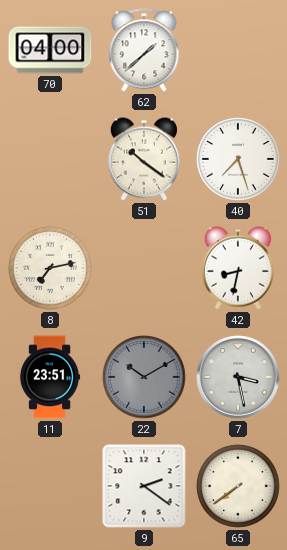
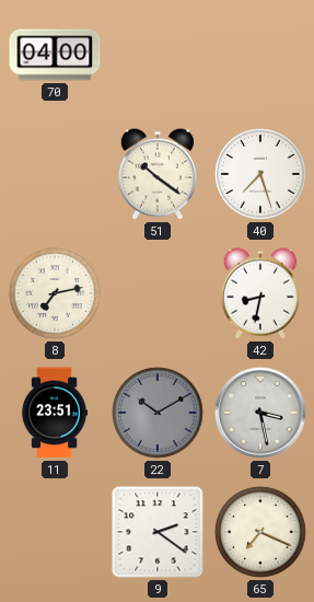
62: 1:38 -> none
65: 7:39 -> 7:19
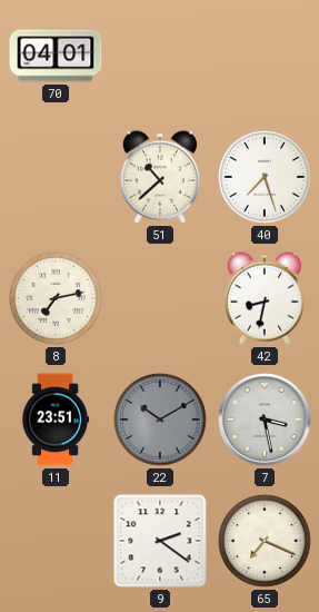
70: 04:00 -> 04:01
51: 10:21 -> 10:38
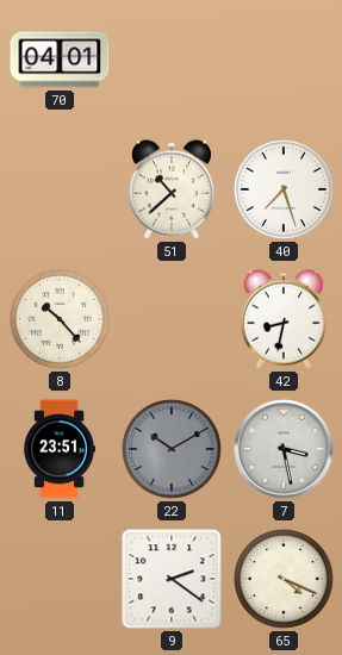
8: 7:13 -> 10:23
65: 7:19 -> 4:19
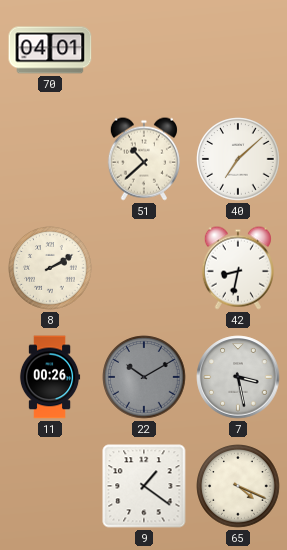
40: 7:27 -> 7:08
8: 10:23 -> 2:10
11: 23:51 -> 00:26
9: 2:21 -> 1:21
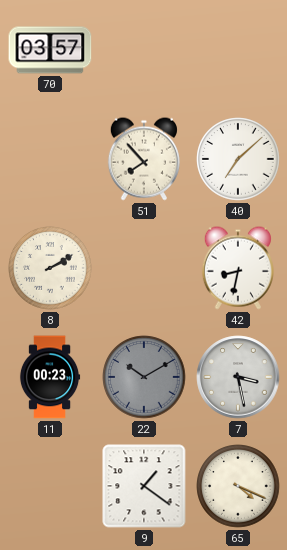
70: 04:01 -> 03:57
51: 10:38 -> 7:53
11: 00:26 -> 00:23
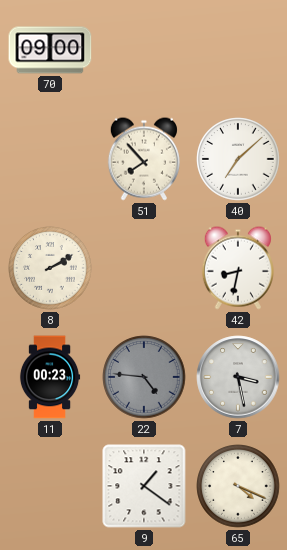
70: 03:57 -> 09:00
22: 10:10 -> 4:46
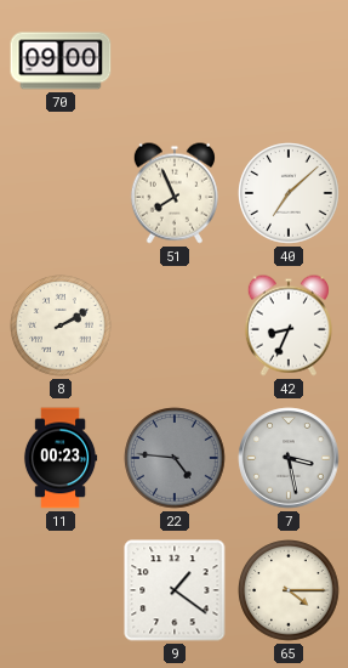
51: 7:53 -> 7:56
42: 8:32 -> 8:34
65: 4:19 -> 4:15
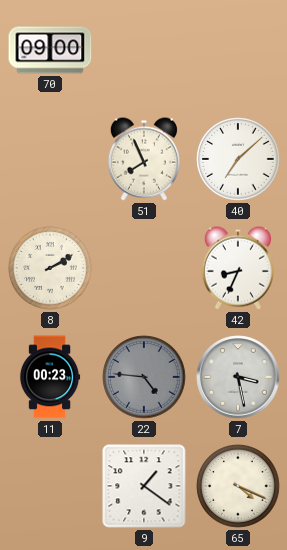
65: 4:15 -> 4:19
